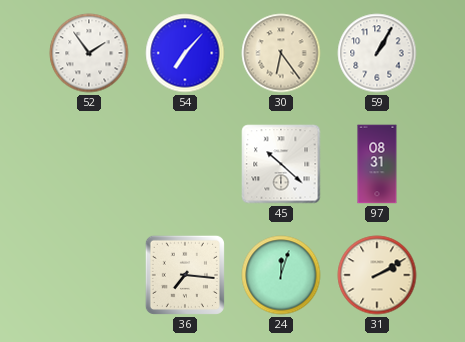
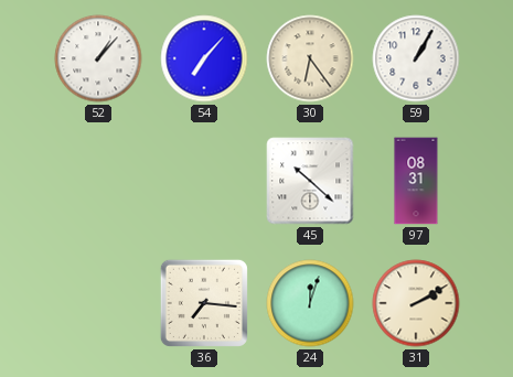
52: 1:54 -> 1:07
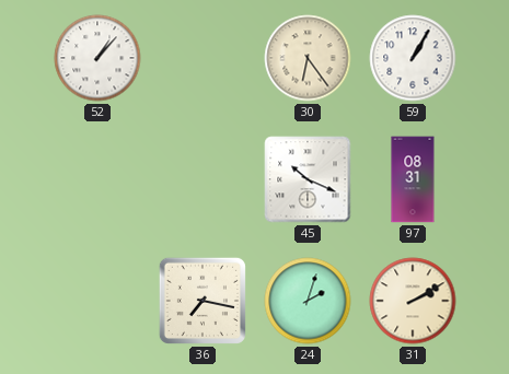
54: 7:07 -> none
45: 10:22 -> 10:19
36: 7:16 -> 7:17
24: 12:03 -> 2:03
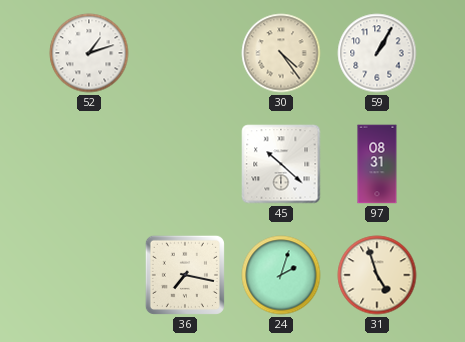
52: 1:07 -> 1:12
30: 6:24 -> 4:24
45: 10:19 -> 10:22
31: 2:10 -> 4:57
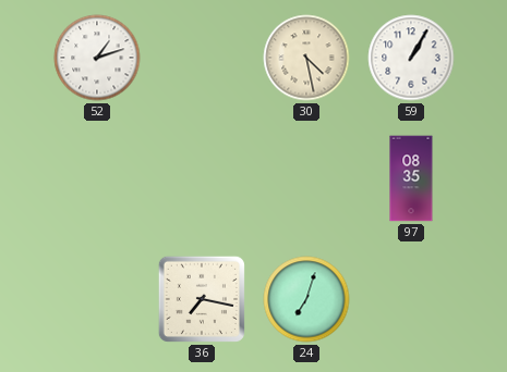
30: 4:24 -> 4:28
45: 10:22 -> none
97: 08:31 -> 08:35
24: 2:03 -> 7:03
31: 4:57 -> none
